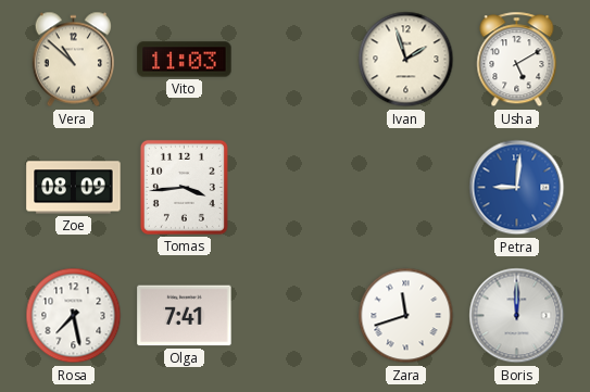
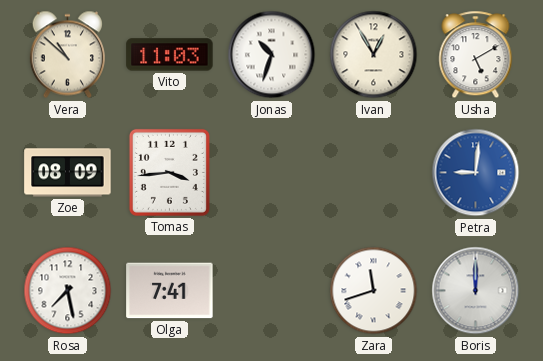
Jonas: none -> 10:33
Ivan: 1:57 -> 12:55
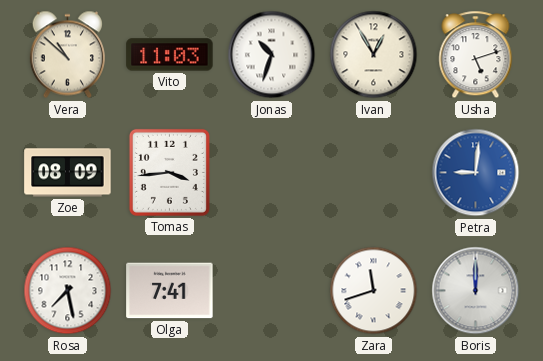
Usha: 5:10 -> 5:12
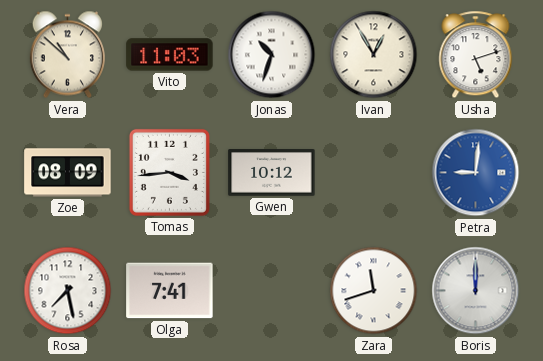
Gwen: none -> 10:12
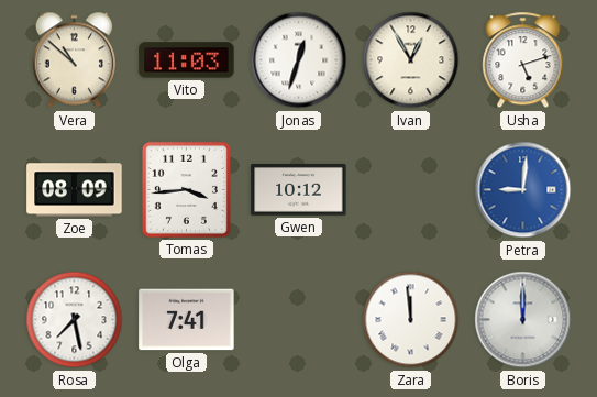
Jonas: 10:33 -> 12:33
Zara: 11:42 -> 11:59
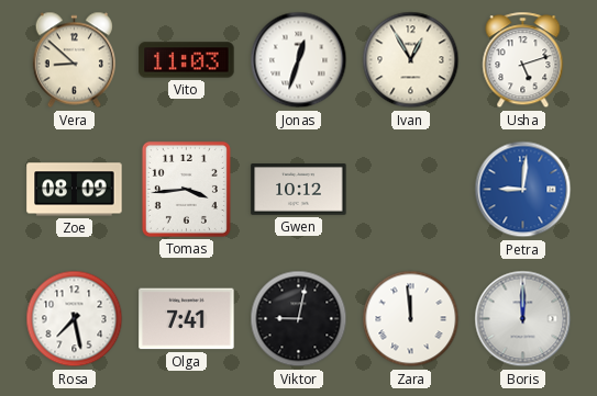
Vera: 10:52 -> 8:52
Viktor: none -> 9:02
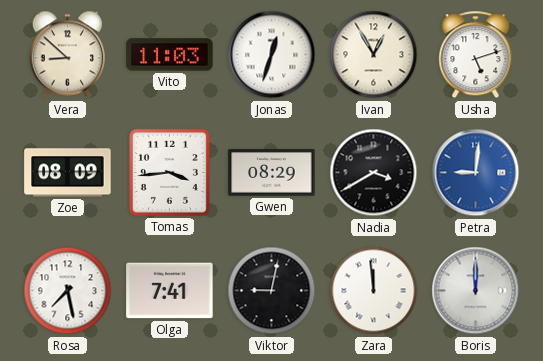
Gwen: 10:12 -> 08:29
Nadia: none -> 3:40
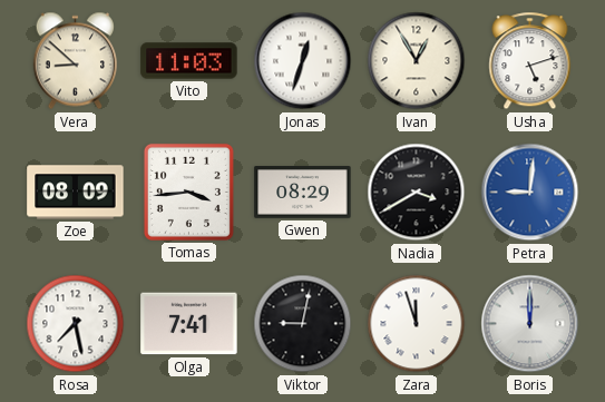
Zara: 11:59 -> 11:57
